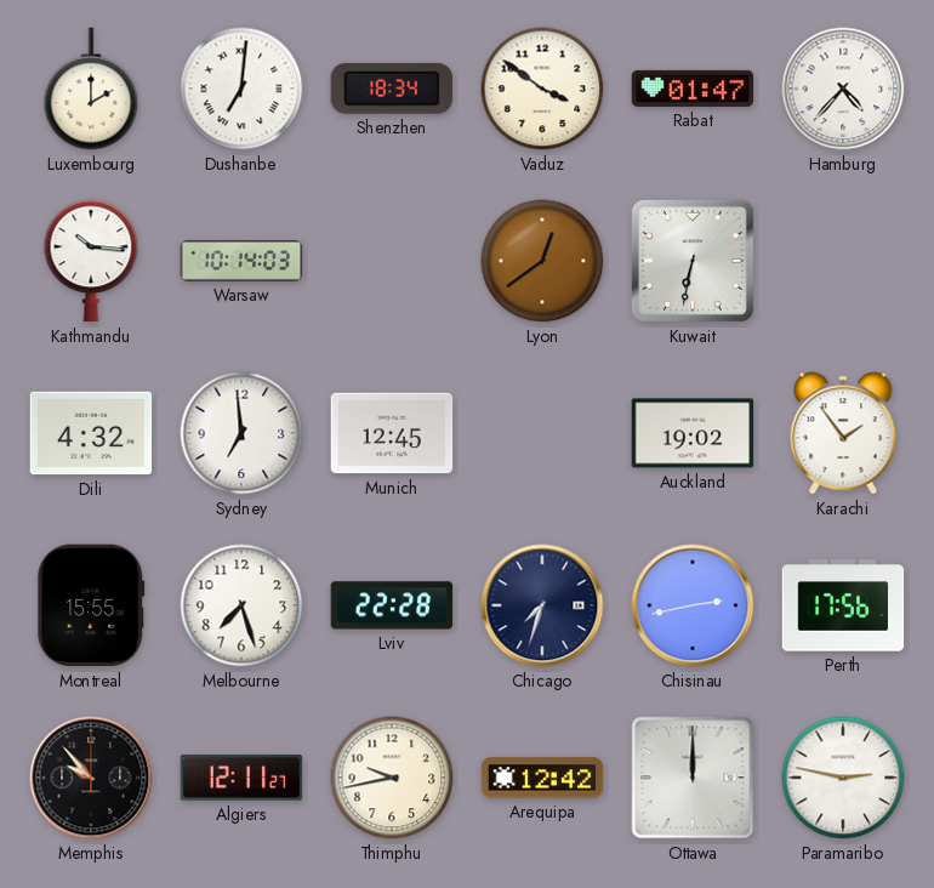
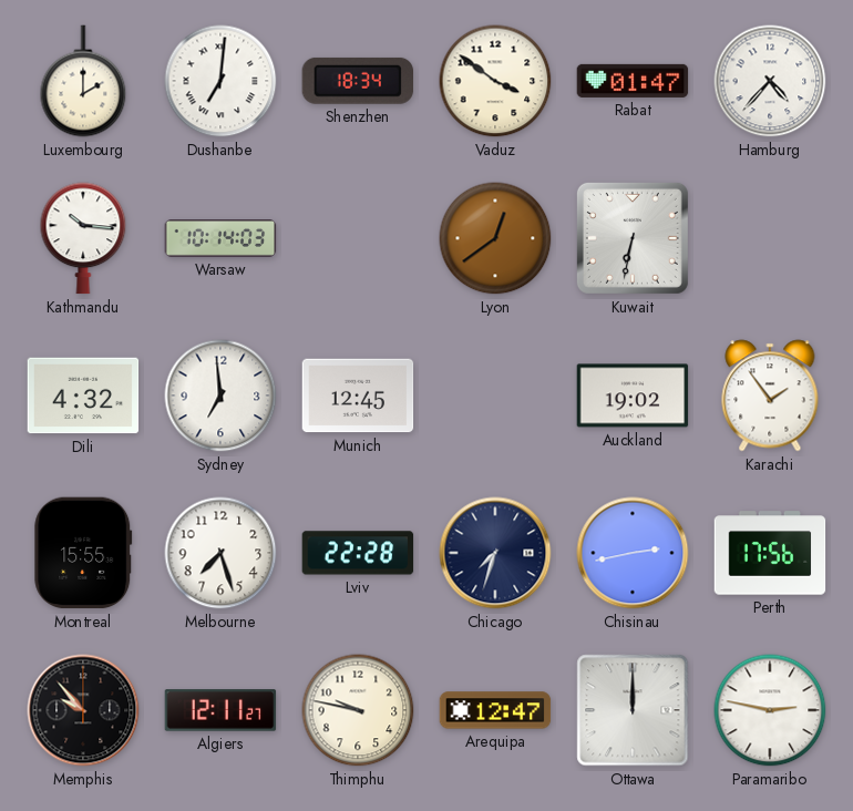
Thimphu: 9:43 -> 9:47
Arequipa: 12:42 -> 12:47
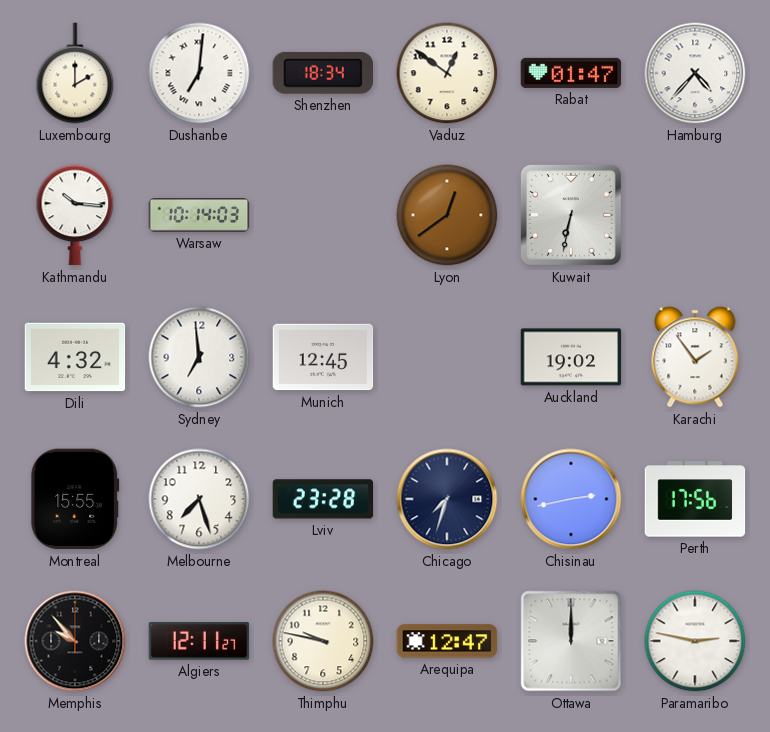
Vaduz: 3:51 -> 12:51
Lviv: 22:28 -> 23:28
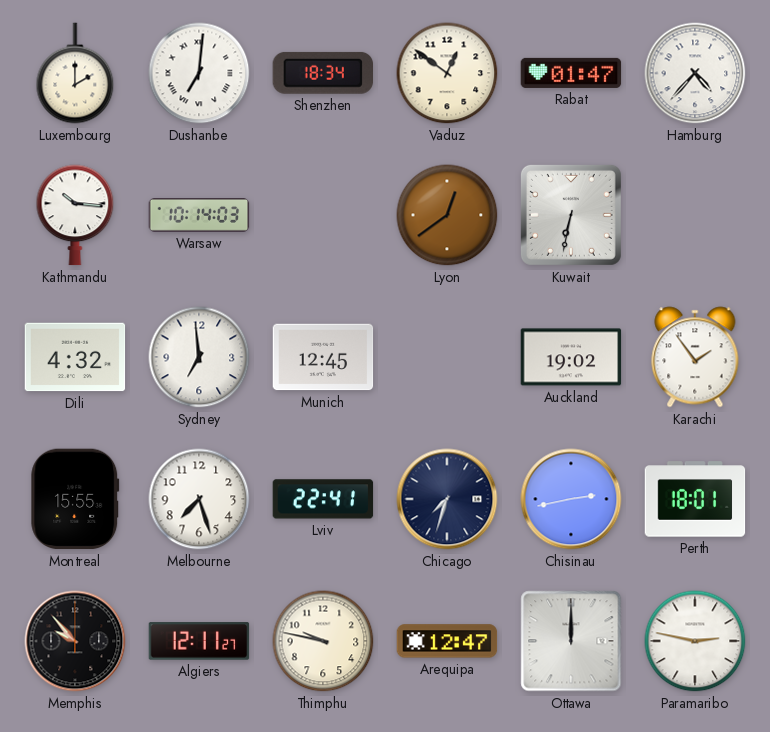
Lviv: 23:28 -> 22:41
Perth: 17:56 -> 18:01
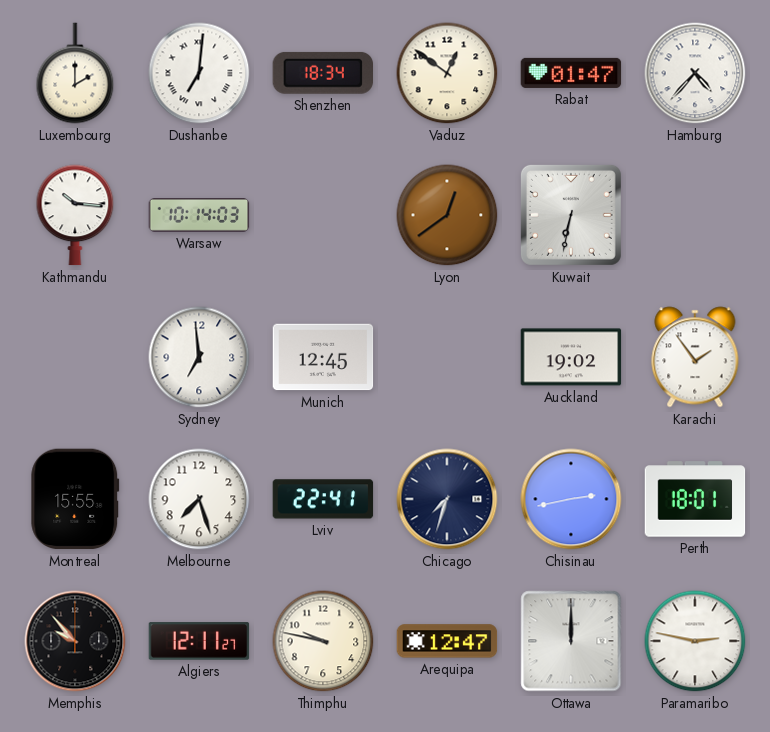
Dili: 4:32 -> none
